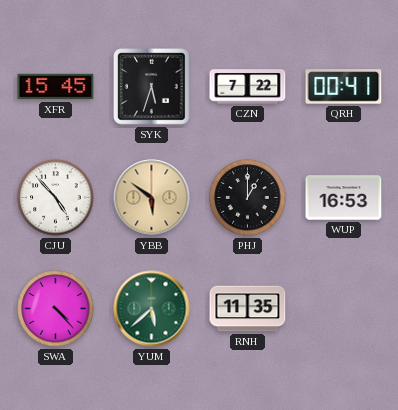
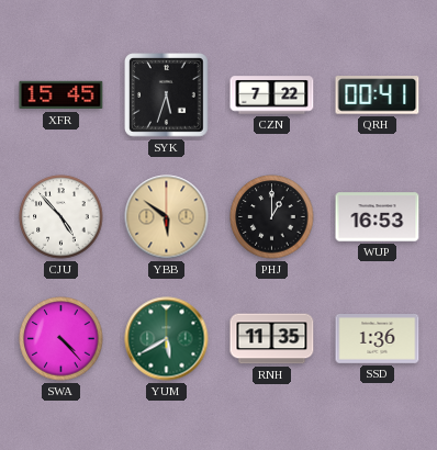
YUM: 5:38 -> 5:40
SSD: none -> 1:36
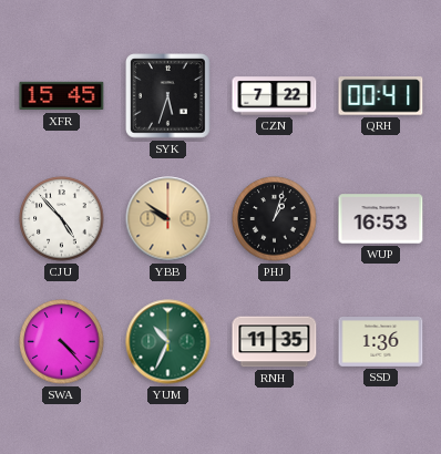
YBB: 5:51 -> 9:51
PHJ: 1:00 -> 1:03
YUM: 5:40 -> 10:34
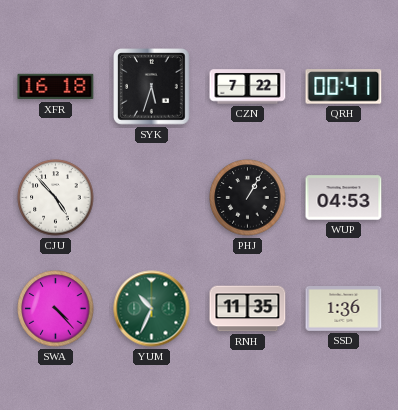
XFR: 15:45 -> 16:18
YBB: 9:51 -> none
PHJ: 1:03 -> 1:05
WUP: 16:53 -> 04:53
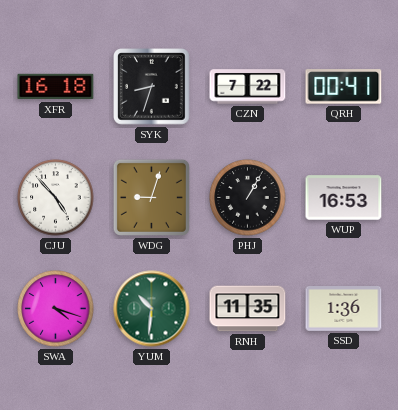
SYK: 5:33 -> 8:33
WDG: none -> 9:03
WUP: 04:53 -> 16:53
SWA: 4:23 -> 4:18
YUM: 10:34 -> 10:31
